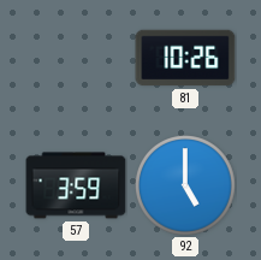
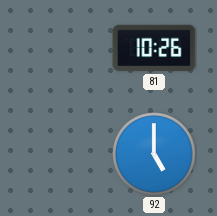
57: 3:59 -> none
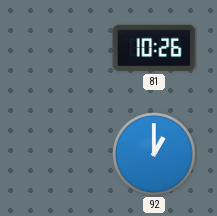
92: 5:00 -> 1:00
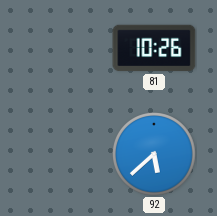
92: 1:00 -> 5:38
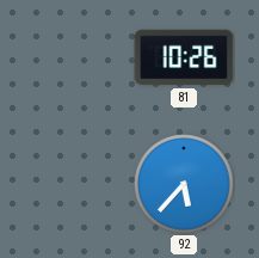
92: 5:38 -> 5:37
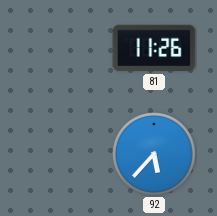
81: 10:26 -> 11:26
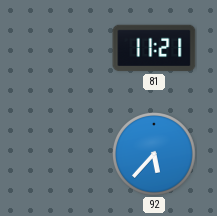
81: 11:26 -> 11:21
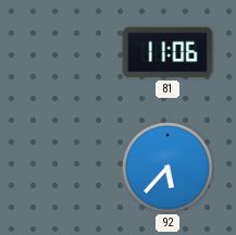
81: 11:21 -> 11:06
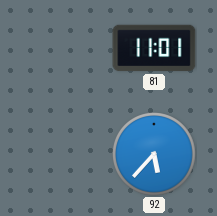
81: 11:06 -> 11:01
